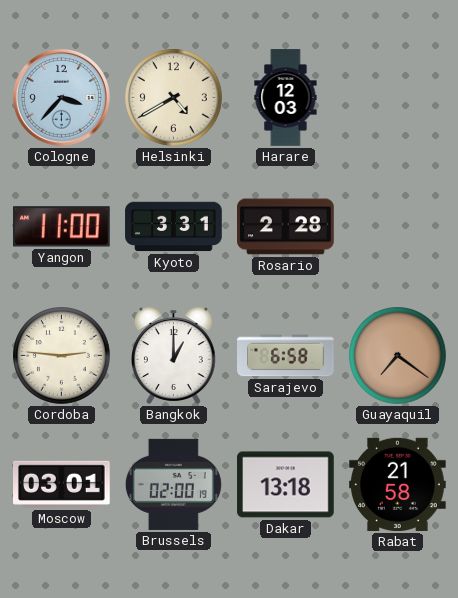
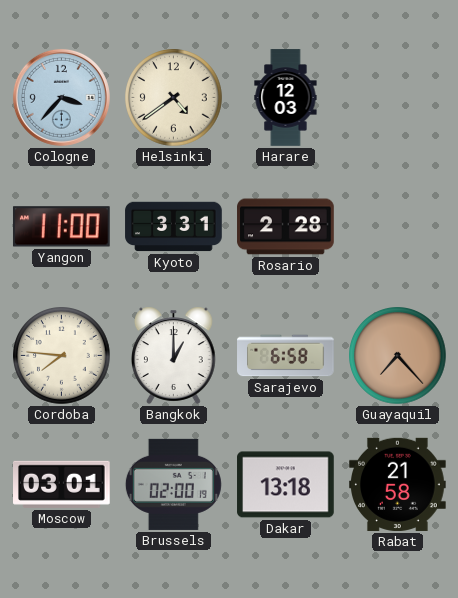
Helsinki: 4:40 -> 4:39
Cordoba: 2:46 -> 7:46
Guayaquil: 7:21 -> 7:23
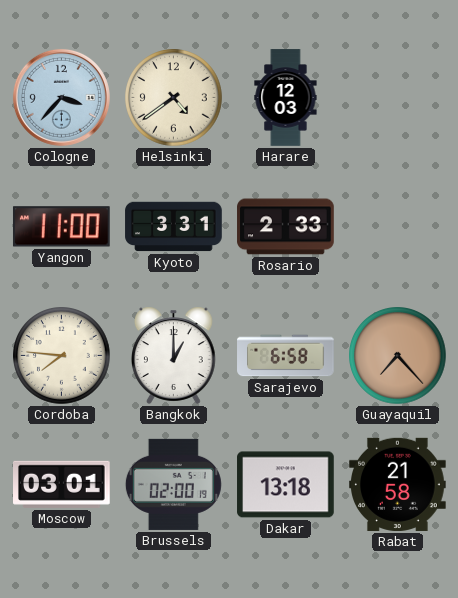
Rosario: 2:28 -> 2:33
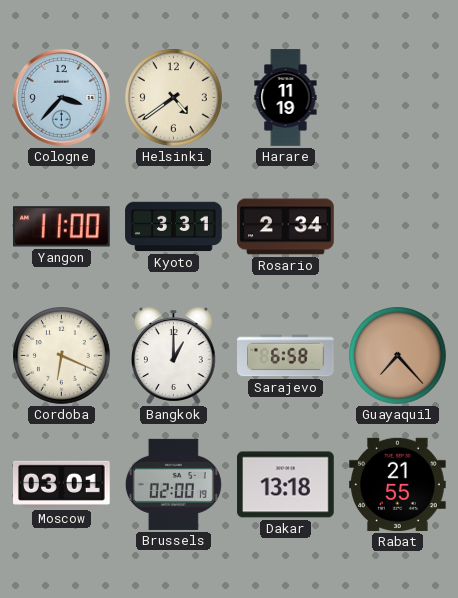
Harare: 12:03 -> 11:19
Rosario: 2:33 -> 2:34
Cordoba: 7:46 -> 6:19
Rabat: 21:58 -> 21:55
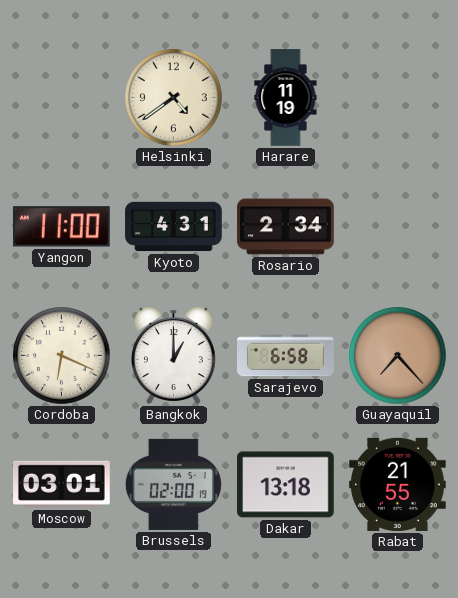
Cologne: 3:37 -> none
Kyoto: 3:31 -> 4:31
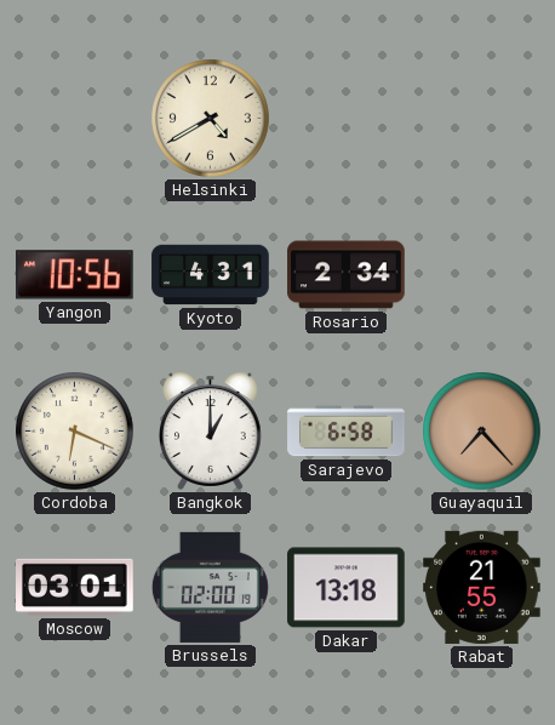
Helsinki: 4:39 -> 4:40
Harare: 11:19 -> none
Yangon: 11:00 -> 10:56
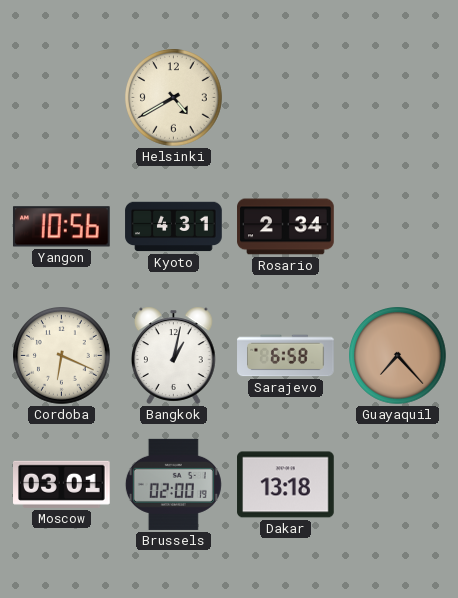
Bangkok: 1:00 -> 1:02
Rabat: 21:55 -> none
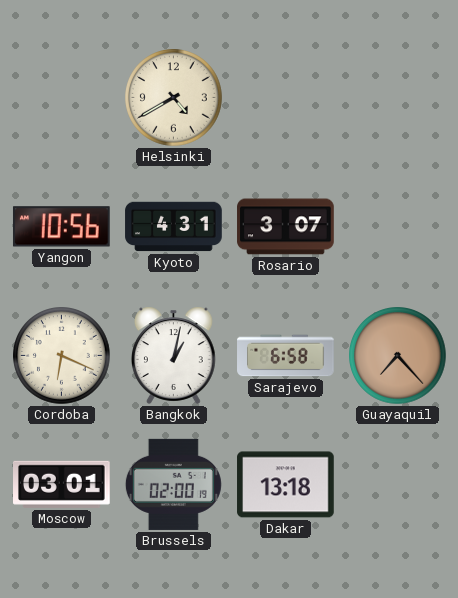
Rosario: 2:34 -> 3:07
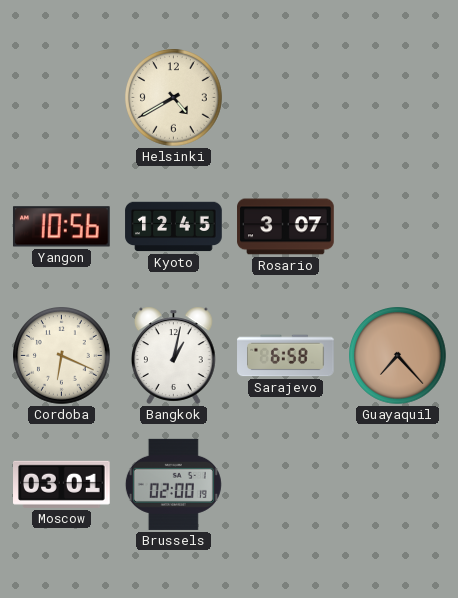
Kyoto: 4:31 -> 12:45
Dakar: 13:18 -> none
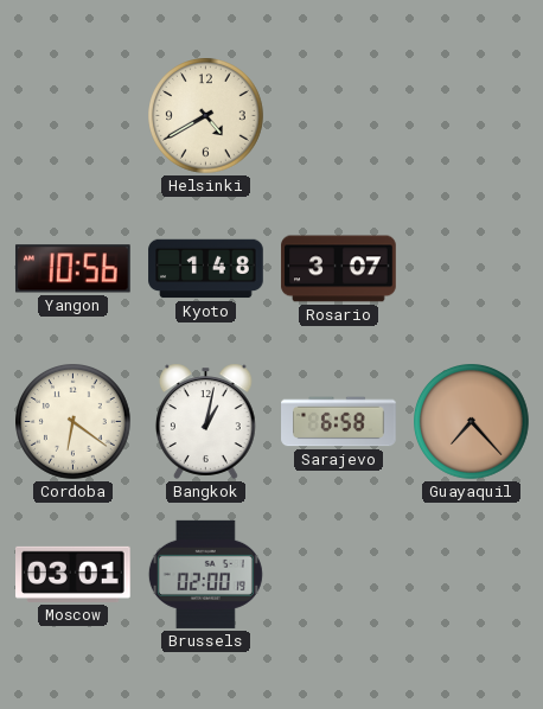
Kyoto: 12:45 -> 1:48
Cordoba: 6:19 -> 6:21
